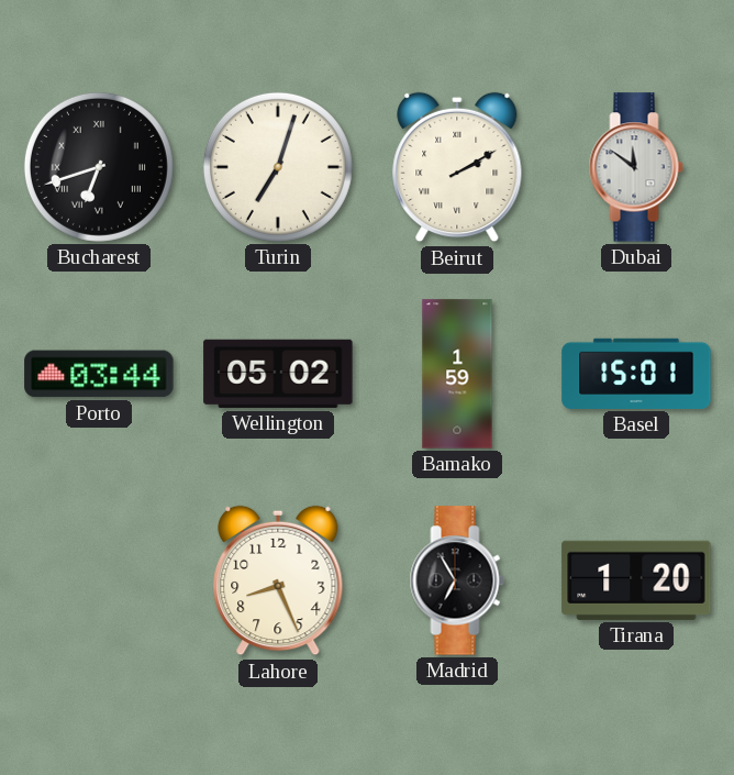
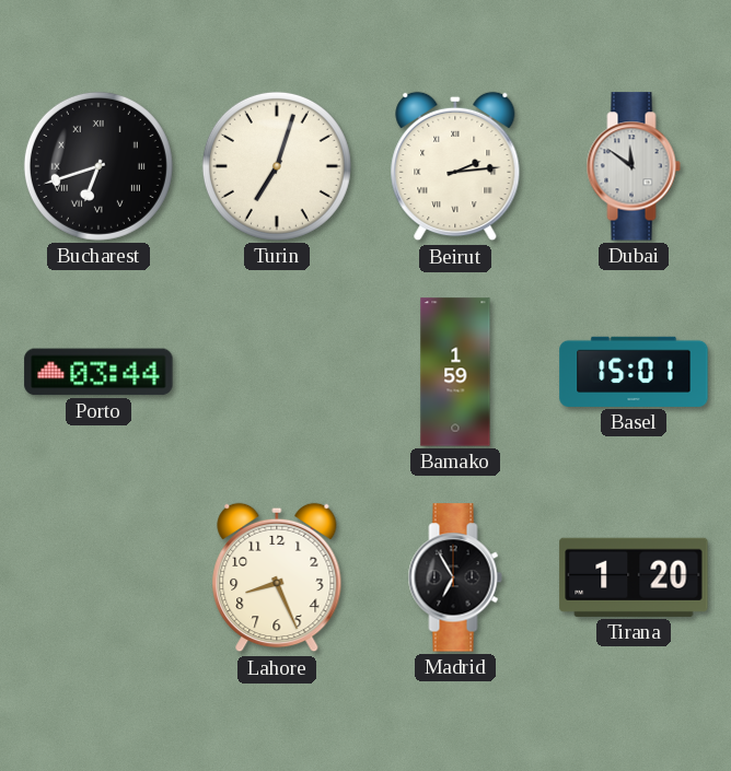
Beirut: 2:10 -> 2:14
Wellington: 05:02 -> none
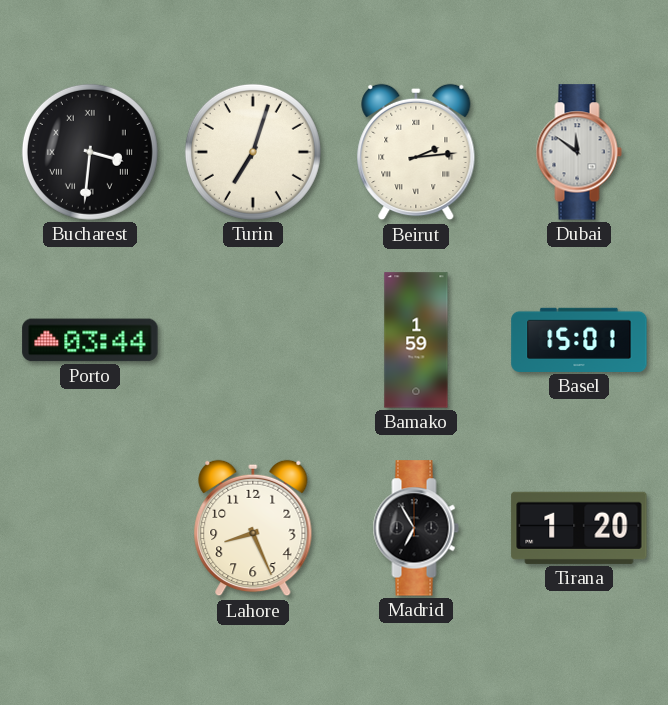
Bucharest: 6:42 -> 3:31
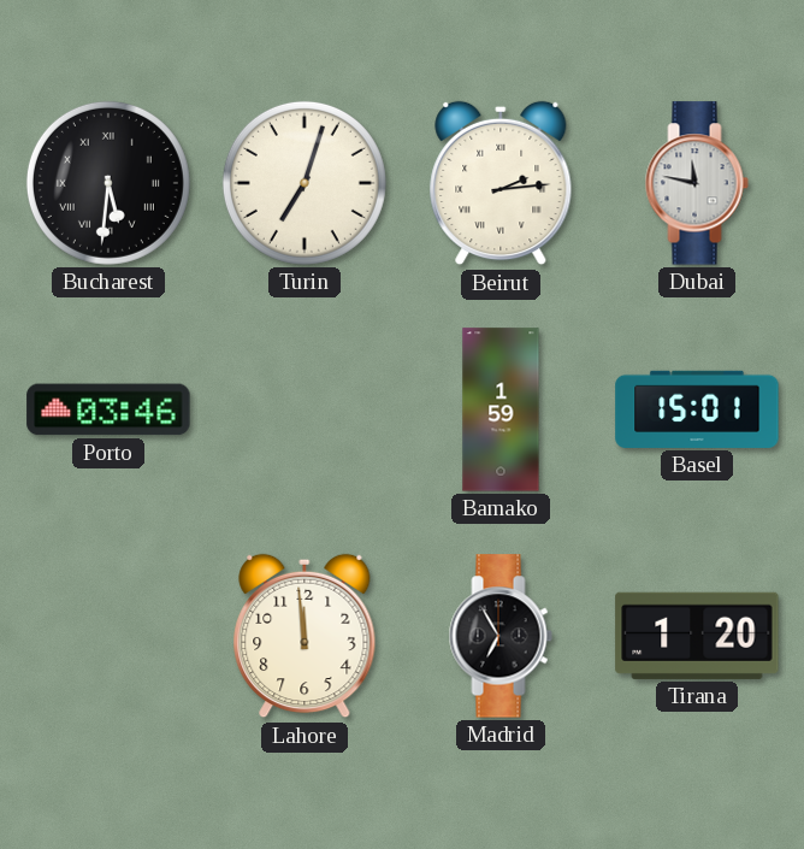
Bucharest: 3:31 -> 5:31
Dubai: 11:51 -> 11:47
Porto: 03:44 -> 03:46
Lahore: 8:26 -> 11:59
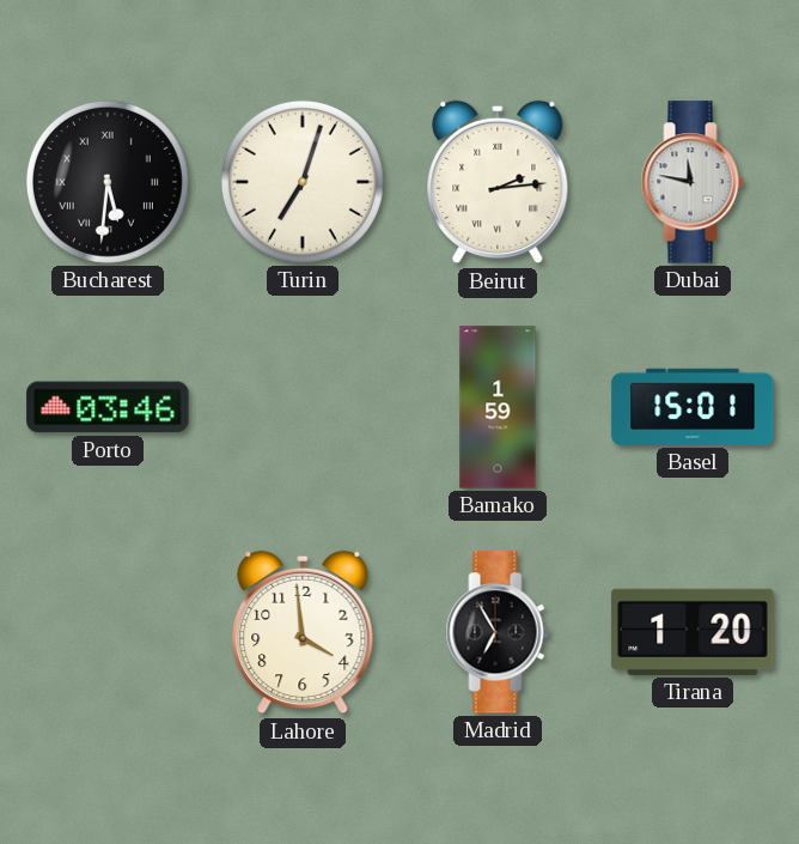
Lahore: 11:59 -> 3:59
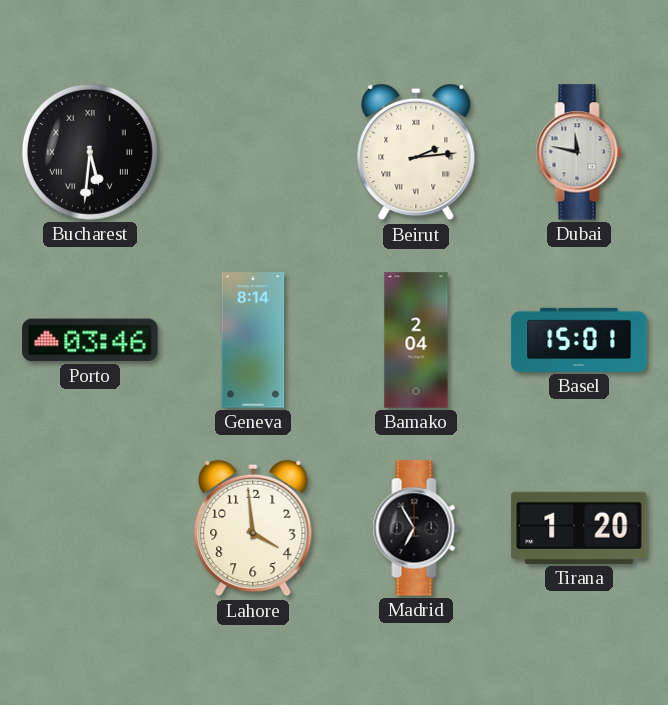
Turin: 7:03 -> none
Geneva: none -> 8:14
Bamako: 1:59 -> 2:04
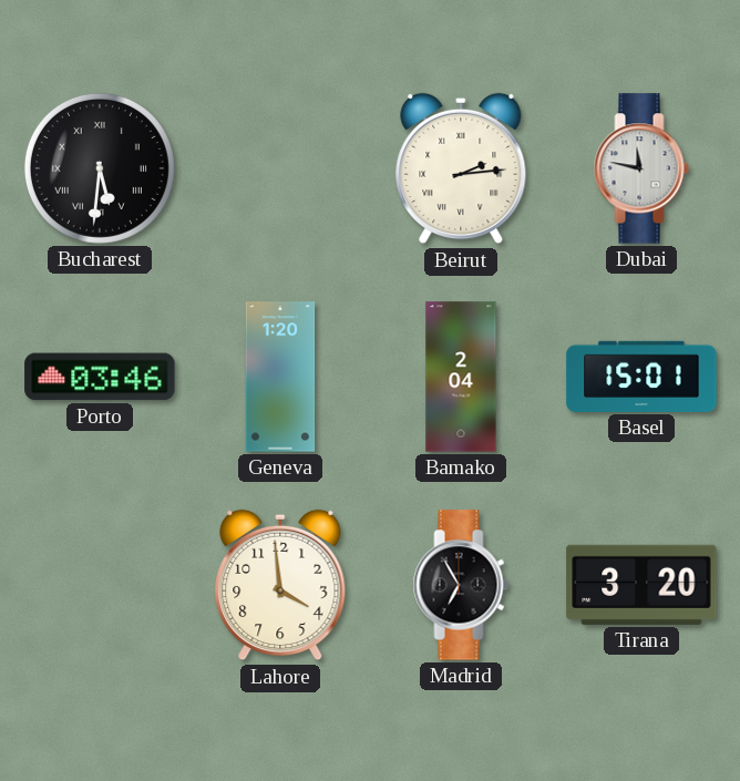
Geneva: 8:14 -> 1:20
Tirana: 1:20 -> 3:20
